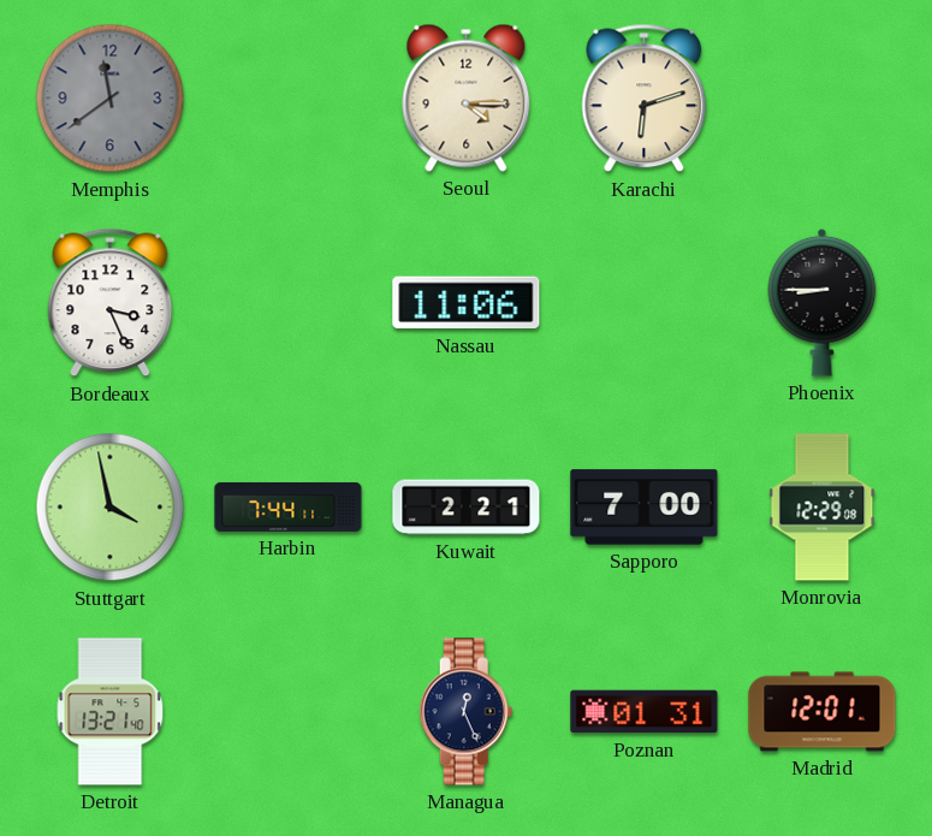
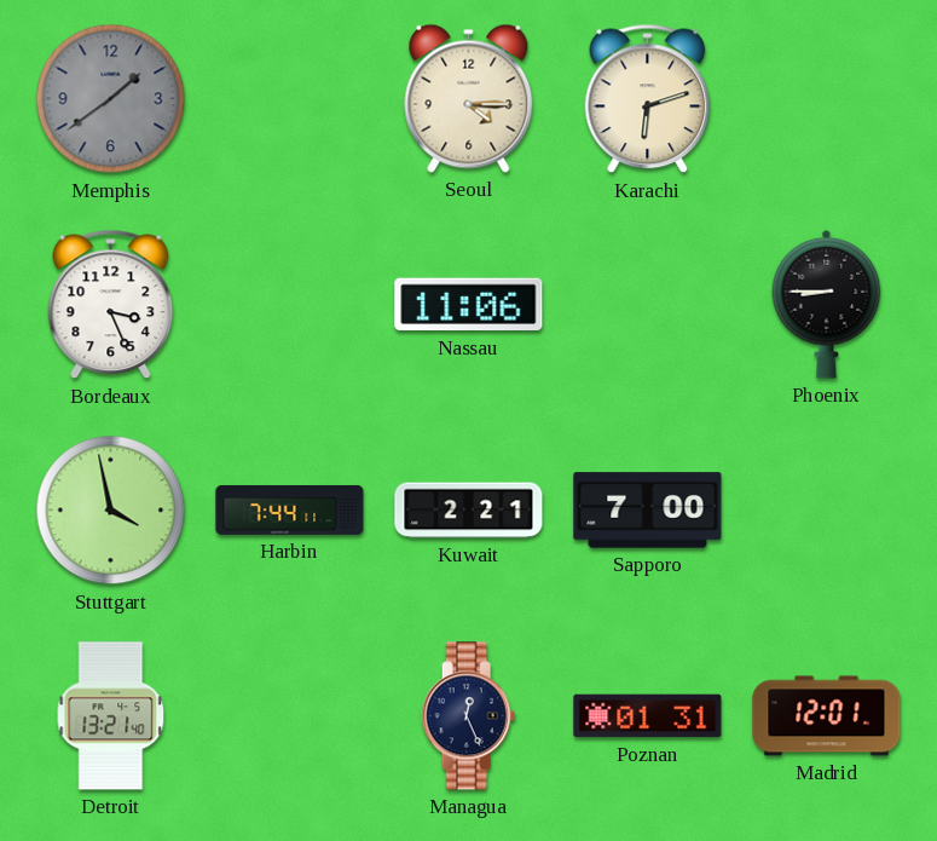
Memphis: 11:39 -> 1:39
Monrovia: 12:29 -> none
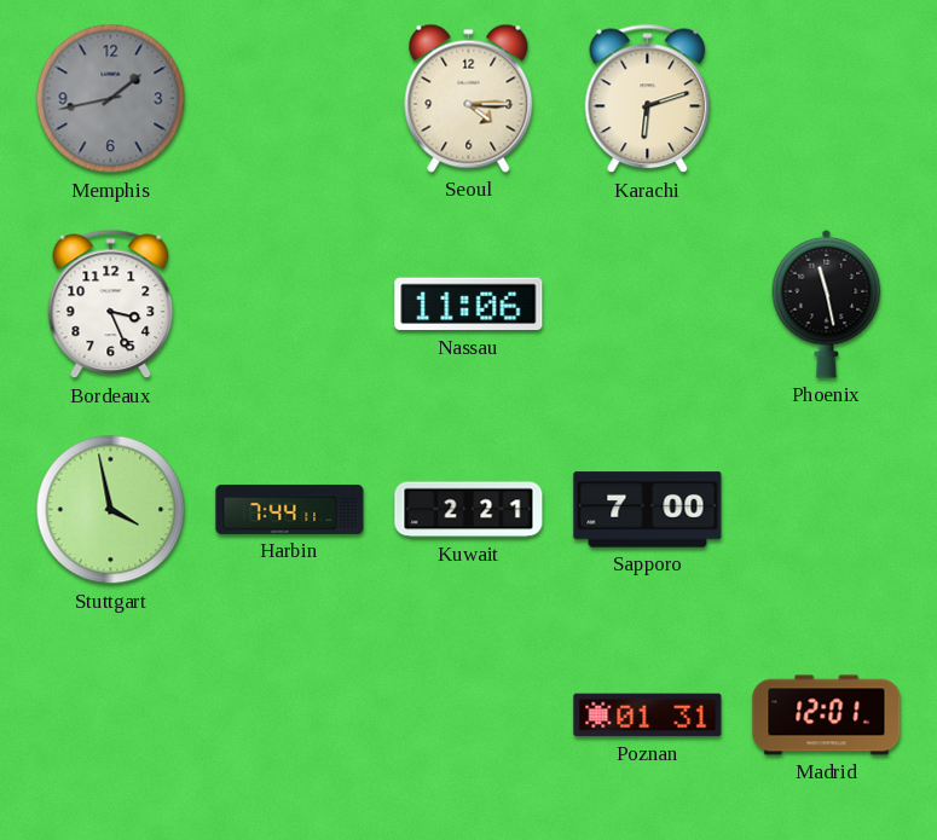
Memphis: 1:39 -> 1:43
Phoenix: 8:45 -> 11:28
Detroit: 13:21 -> none
Managua: 12:26 -> none
